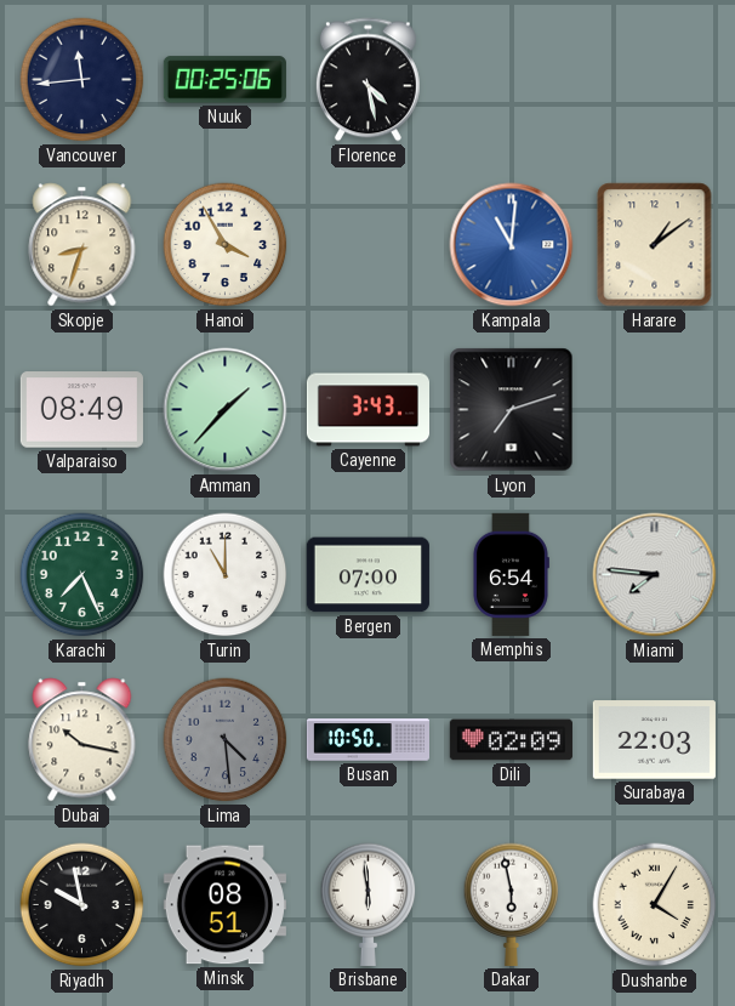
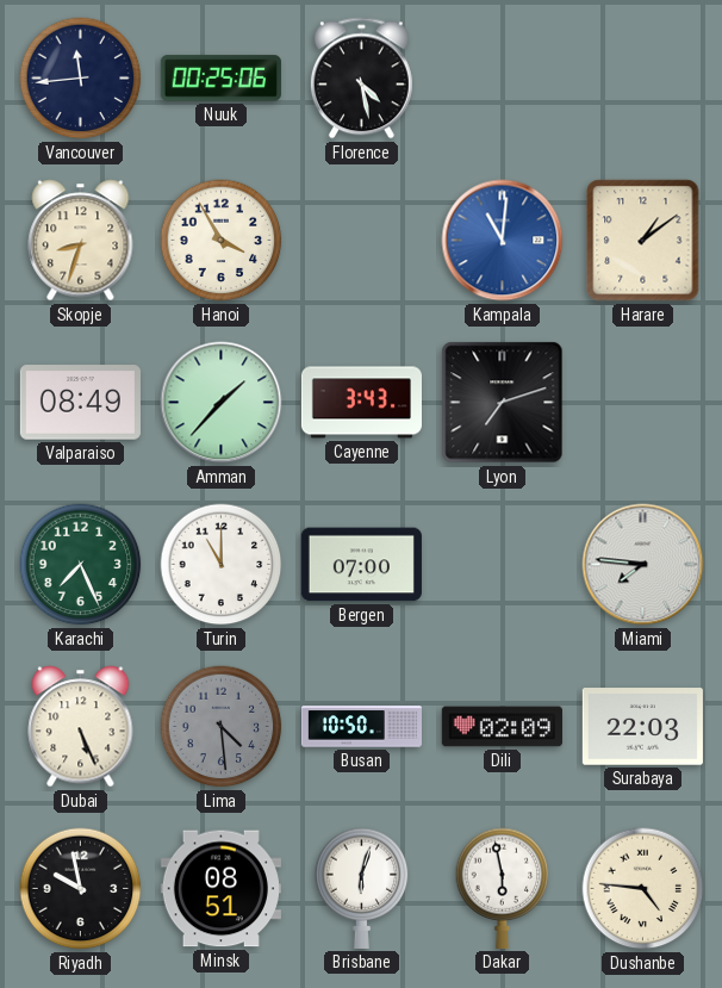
Memphis: 6:54 -> none
Dubai: 10:17 -> 5:26
Brisbane: 5:59 -> 6:03
Dushanbe: 4:05 -> 4:46
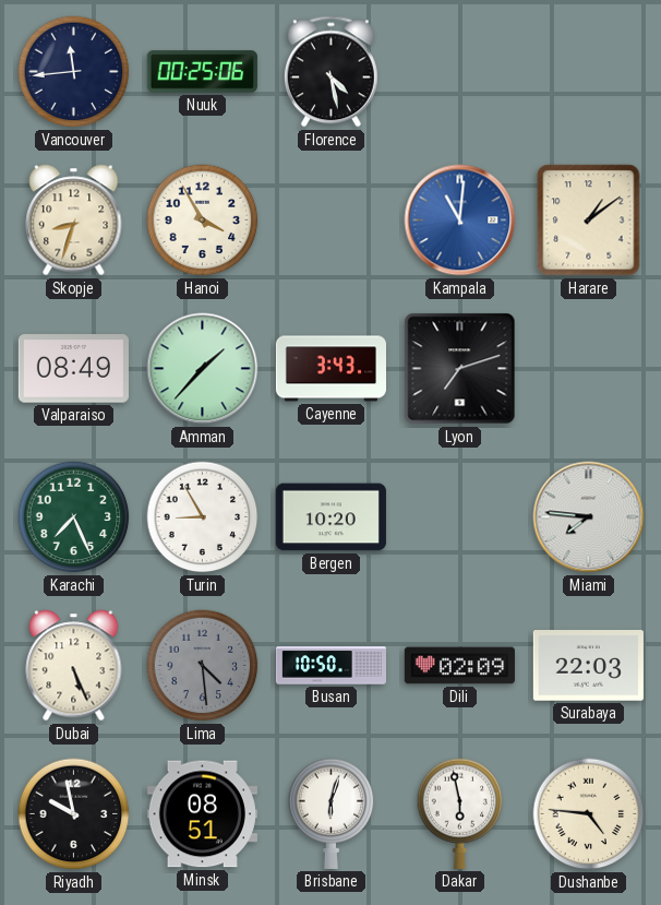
Turin: 11:00 -> 8:55
Bergen: 07:00 -> 10:20
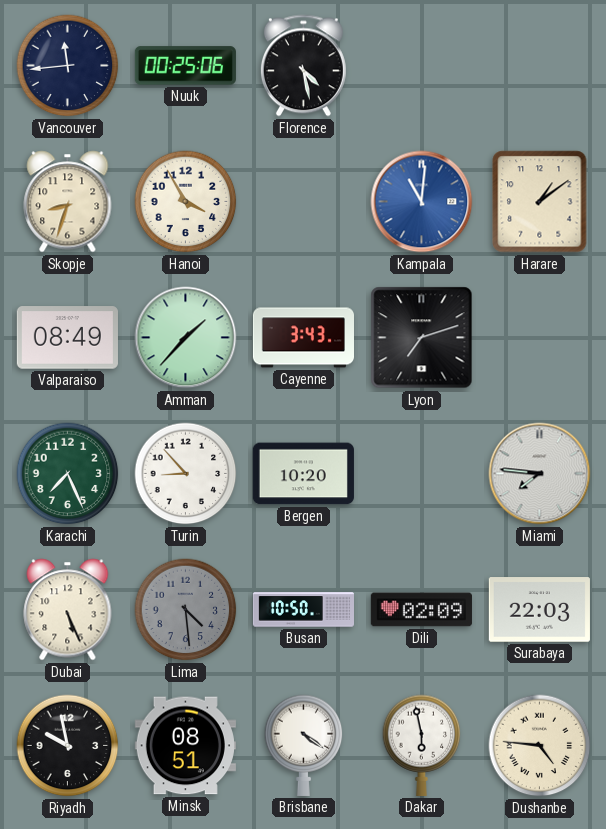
Turin: 8:55 -> 8:53
Brisbane: 6:03 -> 4:21
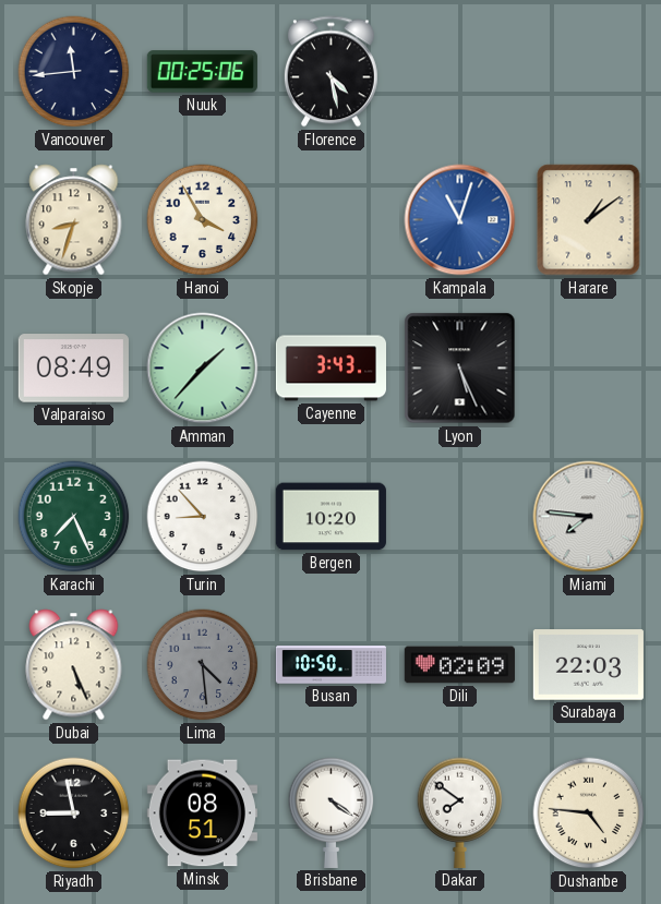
Kampala: 11:01 -> 11:03
Lyon: 7:12 -> 5:26
Riyadh: 9:58 -> 8:58
Dakar: 5:58 -> 7:51
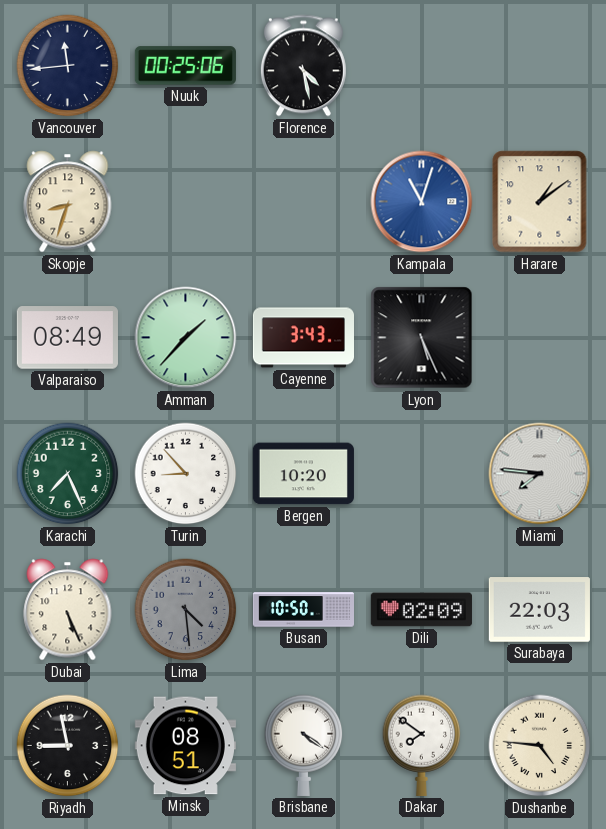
Hanoi: 3:55 -> none
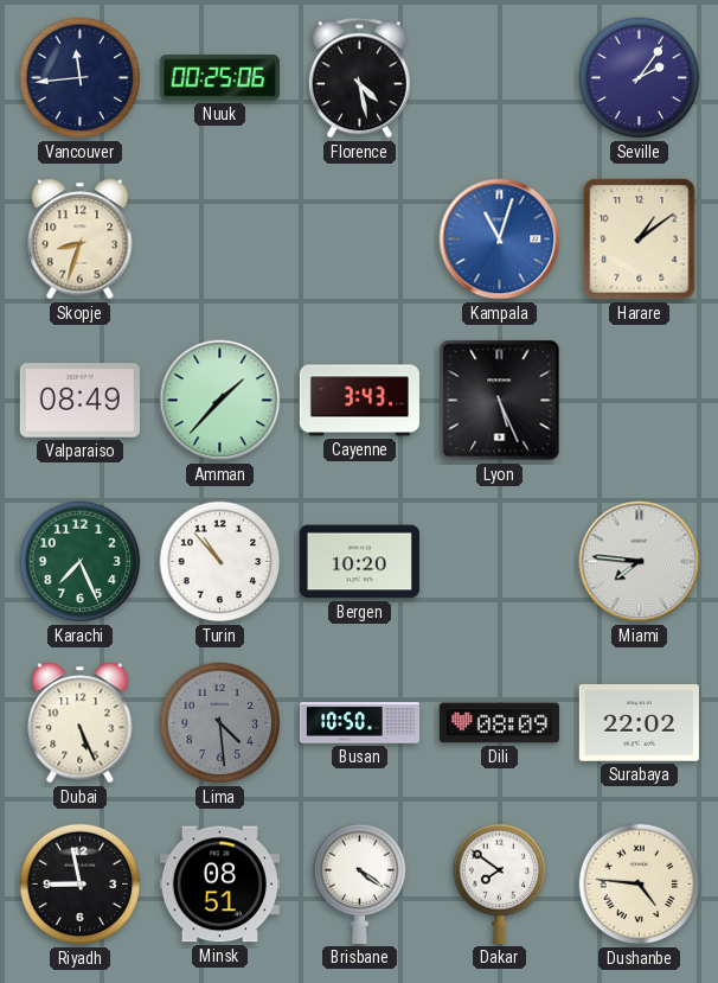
Seville: none -> 2:06
Turin: 8:53 -> 10:53
Dili: 02:09 -> 08:09
Surabaya: 22:03 -> 22:02
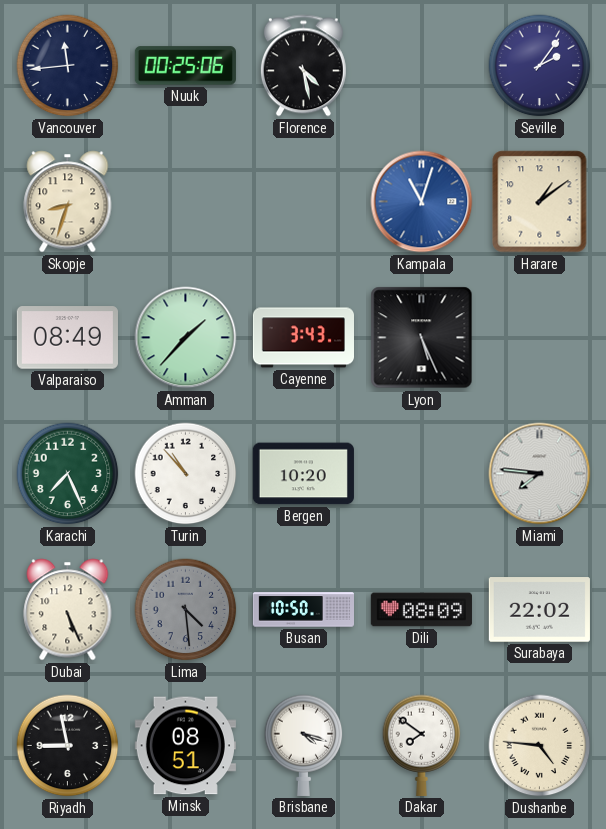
Brisbane: 4:21 -> 4:18
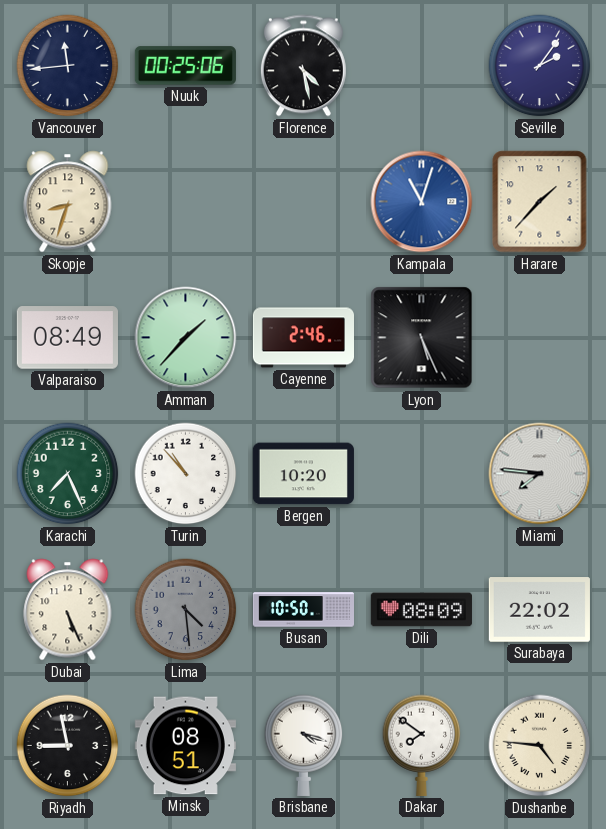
Harare: 1:09 -> 1:37
Cayenne: 3:43 -> 2:46
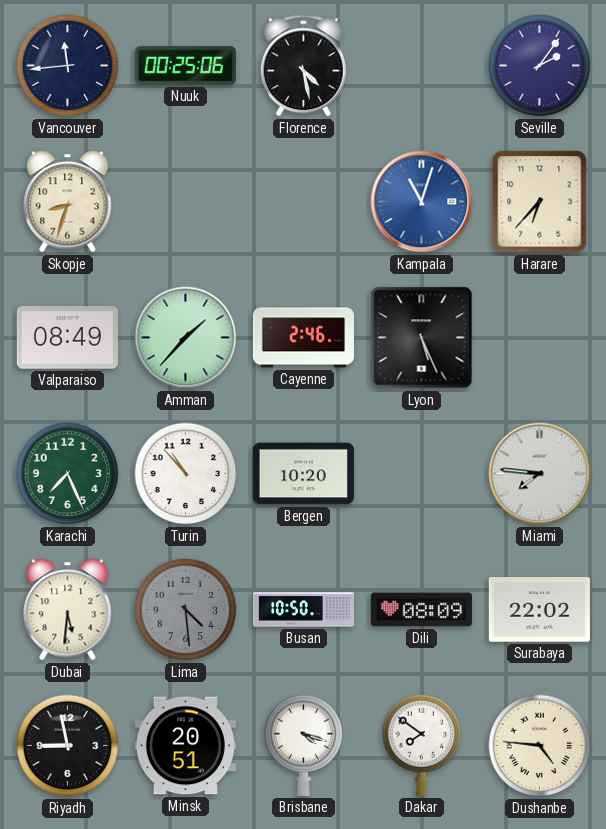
Harare: 1:37 -> 6:37
Dubai: 5:26 -> 5:31
Minsk: 08:51 -> 20:51
